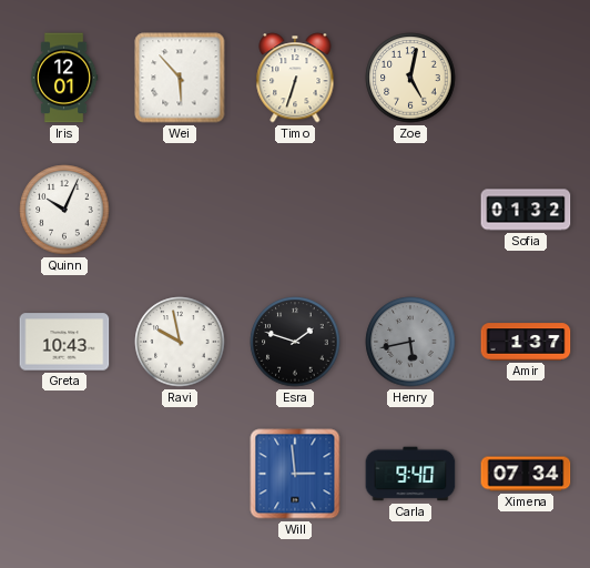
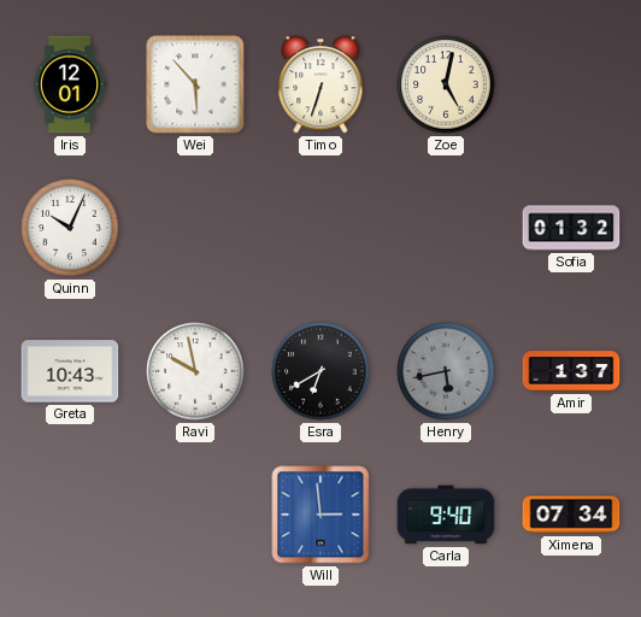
Esra: 1:48 -> 6:40
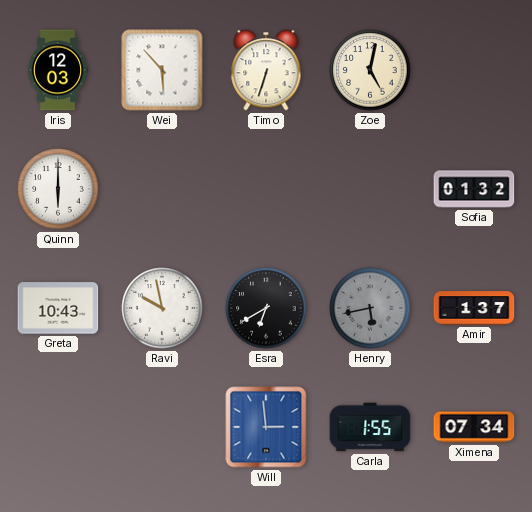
Iris: 12:01 -> 12:03
Quinn: 10:04 -> 6:00
Carla: 9:40 -> 1:55
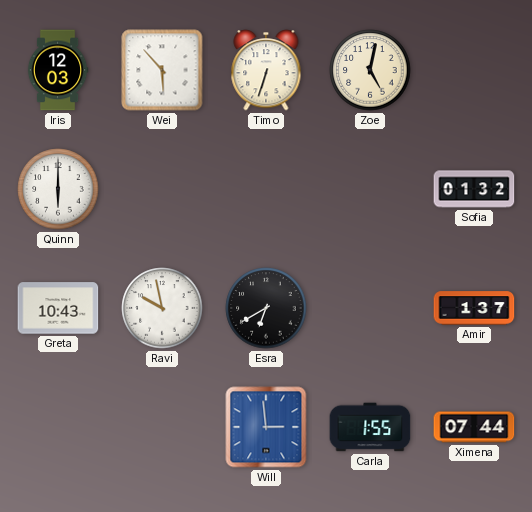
Henry: 5:43 -> none
Ximena: 07:34 -> 07:44
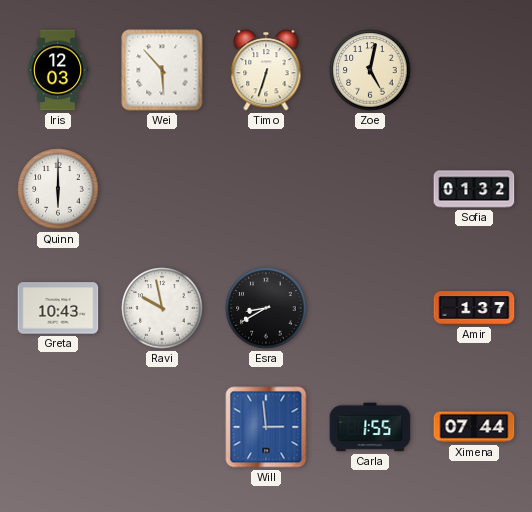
Esra: 6:40 -> 8:40
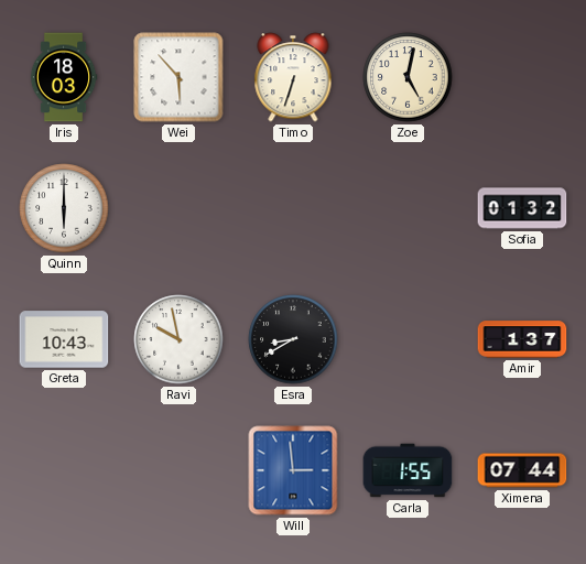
Iris: 12:03 -> 18:03
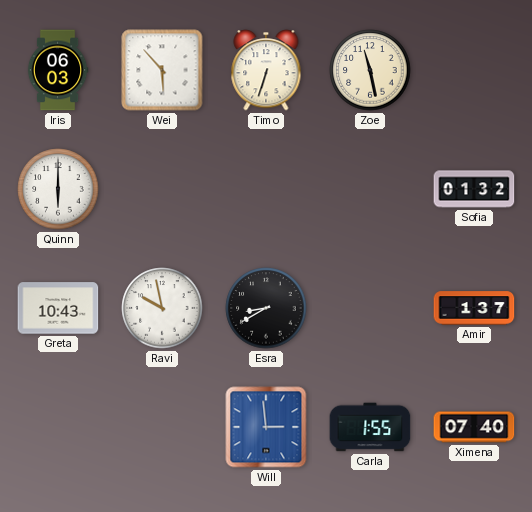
Iris: 18:03 -> 06:03
Zoe: 5:02 -> 11:28
Ximena: 07:44 -> 07:40
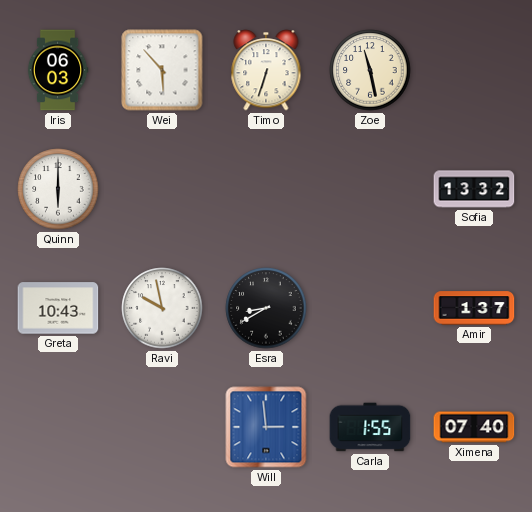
Sofia: 01:32 -> 13:32
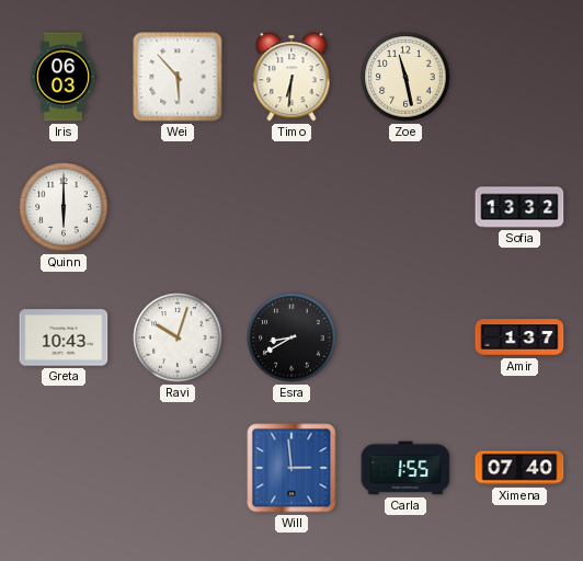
Timo: 6:33 -> 6:31
Ravi: 9:58 -> 10:03
